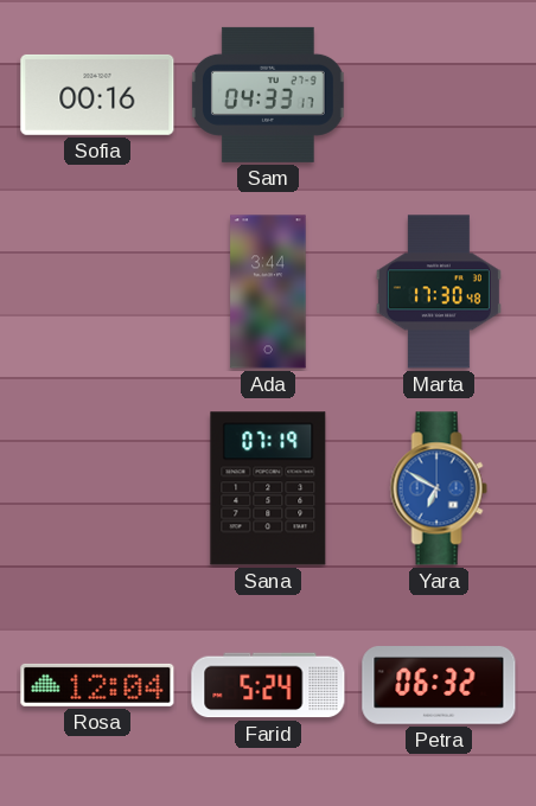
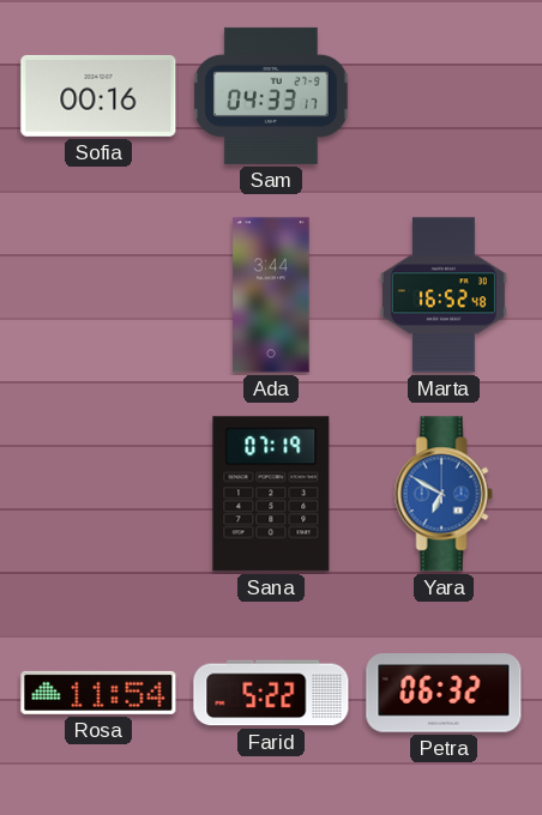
Marta: 17:30 -> 16:52
Rosa: 12:04 -> 11:54
Farid: 5:24 -> 5:22
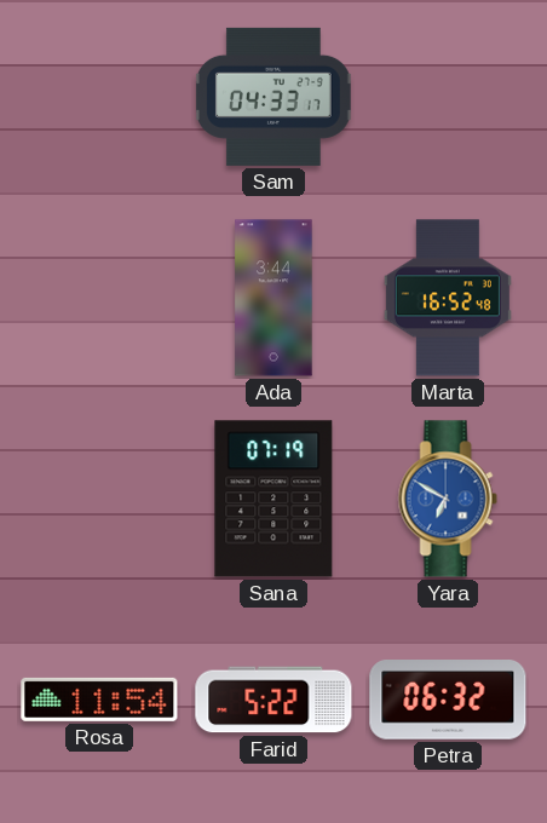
Sofia: 00:16 -> none
